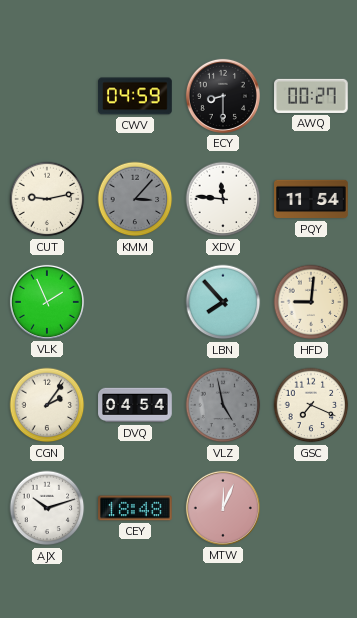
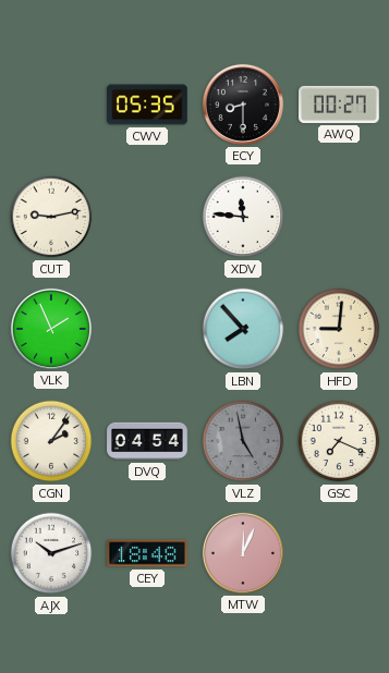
CWV: 04:59 -> 05:35
KMM: 3:07 -> none
PQY: 11:54 -> none
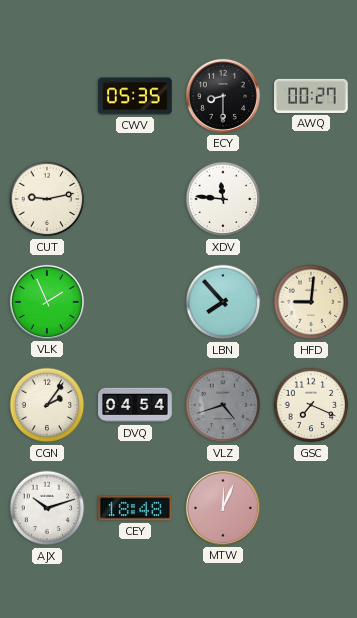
VLZ: 4:58 -> 4:42
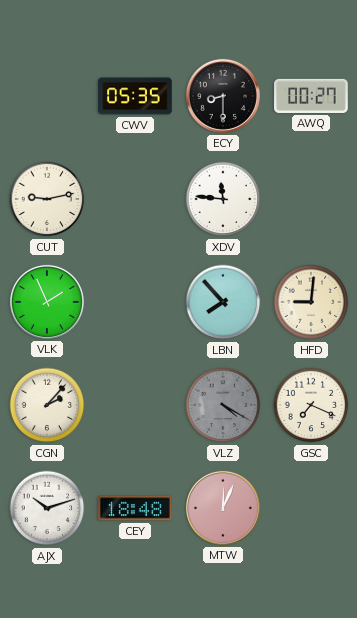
CGN: 2:06 -> 2:07
DVQ: 04:54 -> none
VLZ: 4:42 -> 4:20
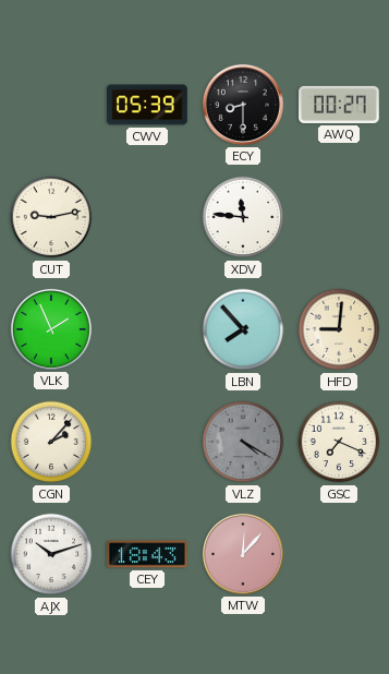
CWV: 05:35 -> 05:39
CEY: 18:48 -> 18:43
MTW: 12:04 -> 12:07
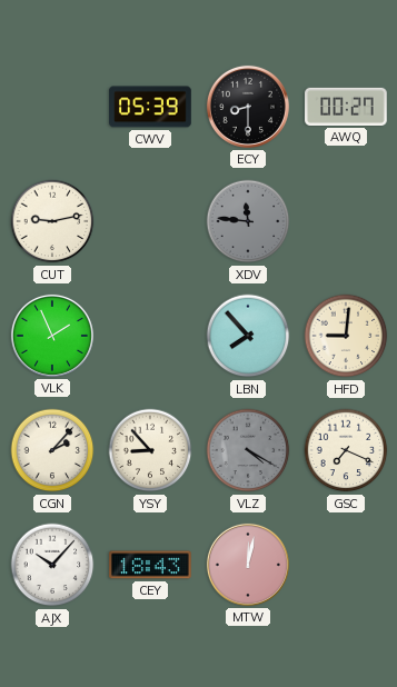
XDV dial: white -> grey
YSY: none -> 8:53
AJX: 10:12 -> 10:07
MTW: 12:07 -> 12:02
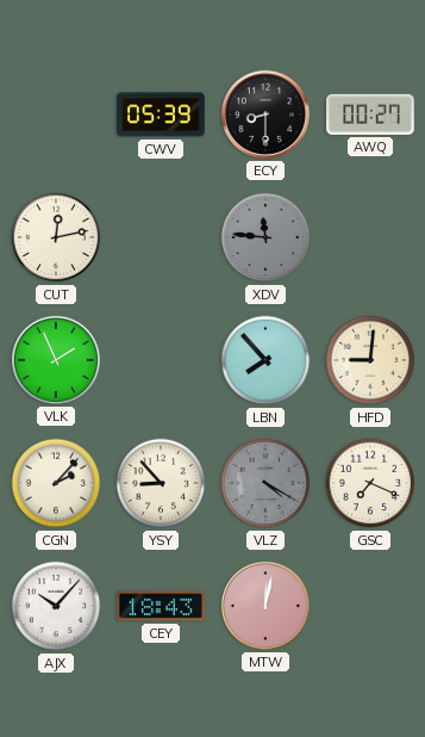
CUT: 9:13 -> 12:13
